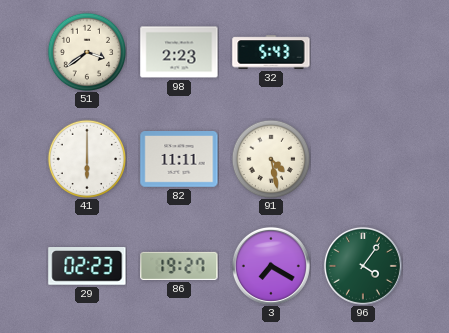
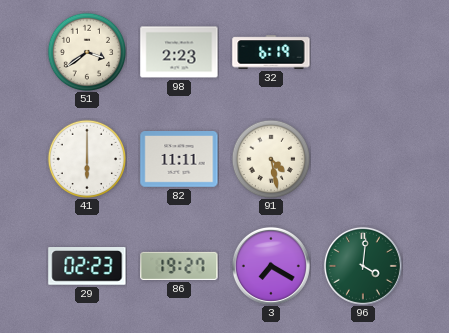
32: 5:43 -> 6:19
96: 4:06 -> 4:01
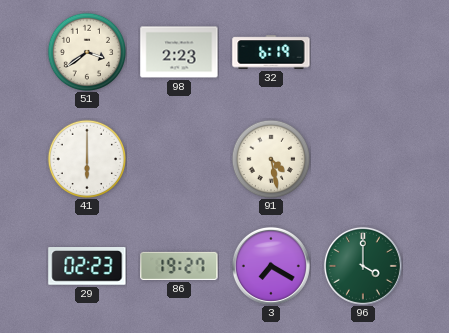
82: 11:11 -> none
96: 4:01 -> 4:00
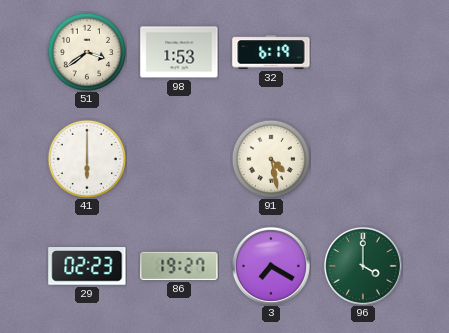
98: 2:23 -> 1:53
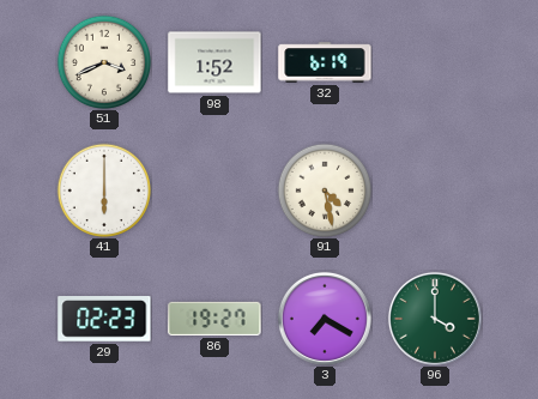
51: 3:39 -> 3:41
98: 1:53 -> 1:52
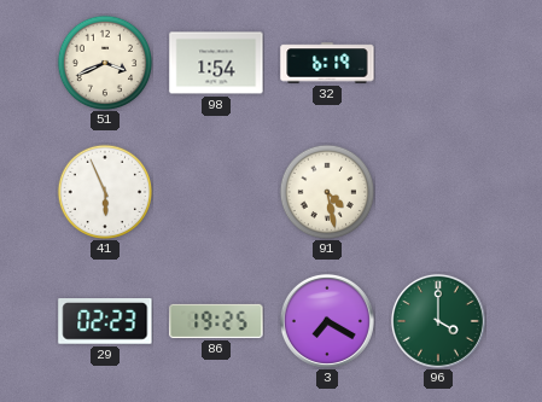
98: 1:52 -> 1:54
41: 6:00 -> 5:56
86: 19:27 -> 19:25
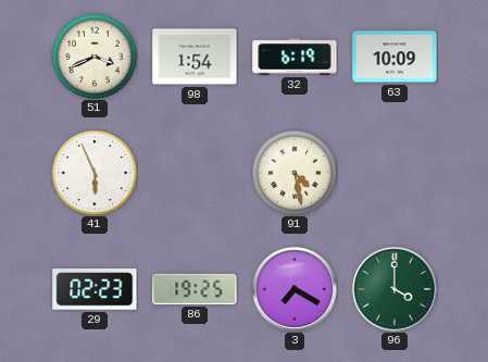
63: none -> 10:09
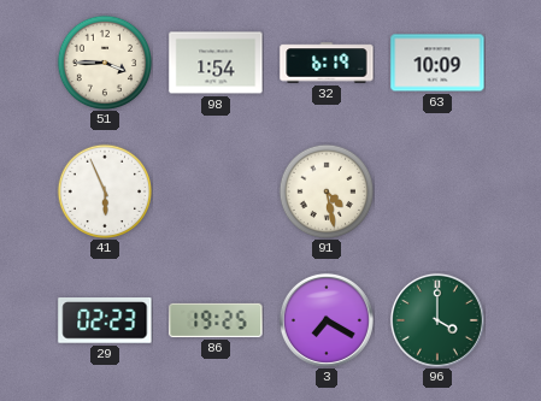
51: 3:41 -> 3:45
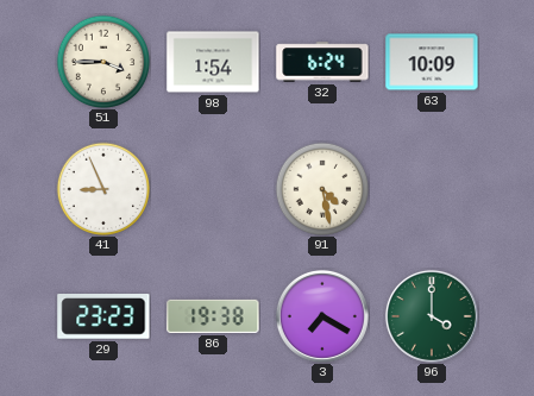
32: 6:19 -> 6:24
41: 5:56 -> 8:56
29: 02:23 -> 23:23
86: 19:25 -> 19:38
